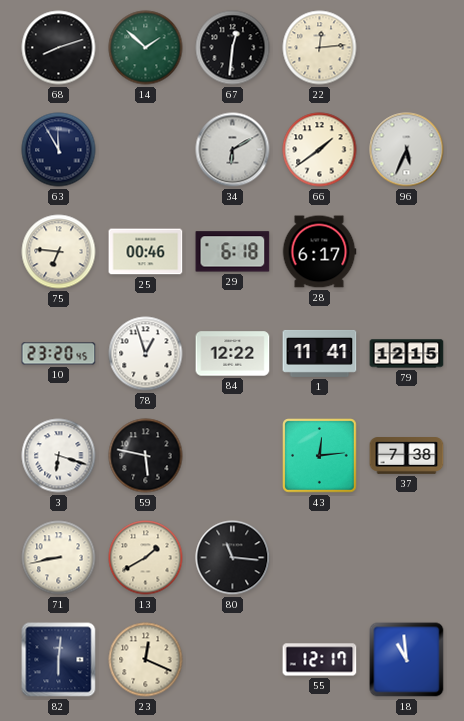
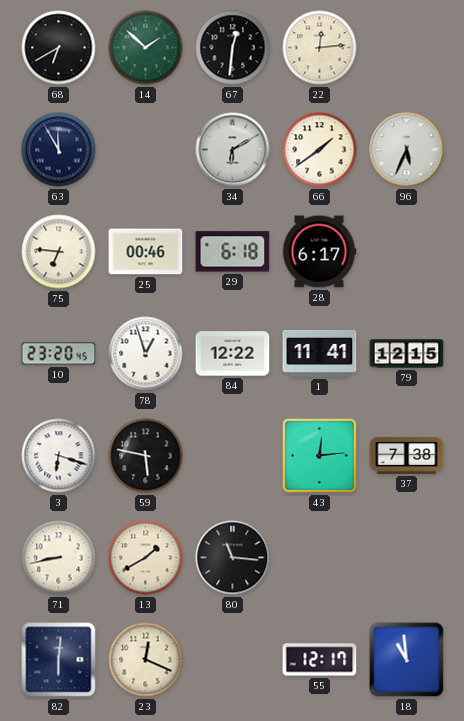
68: 8:12 -> 6:40
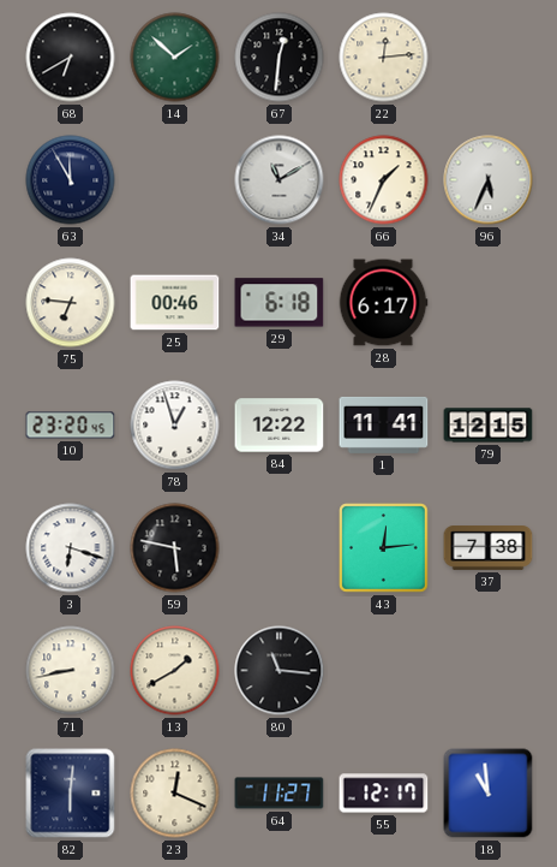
34: 6:10 -> 11:10
66: 1:39 -> 1:34
64: none -> 11:27
